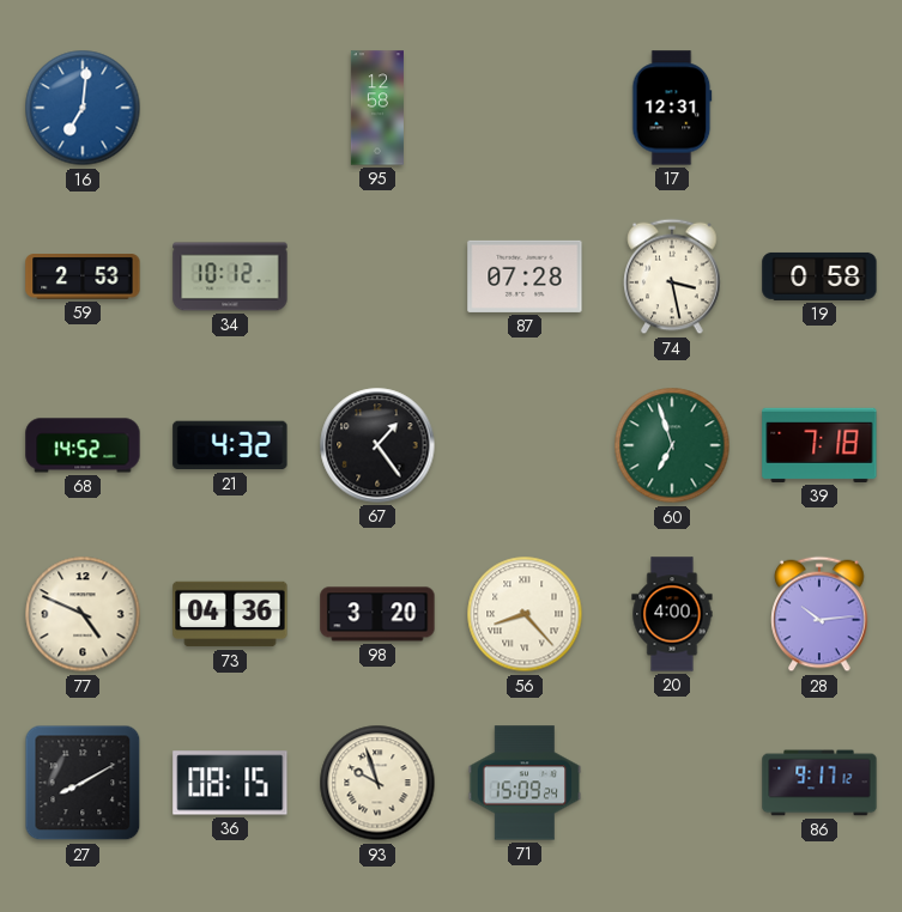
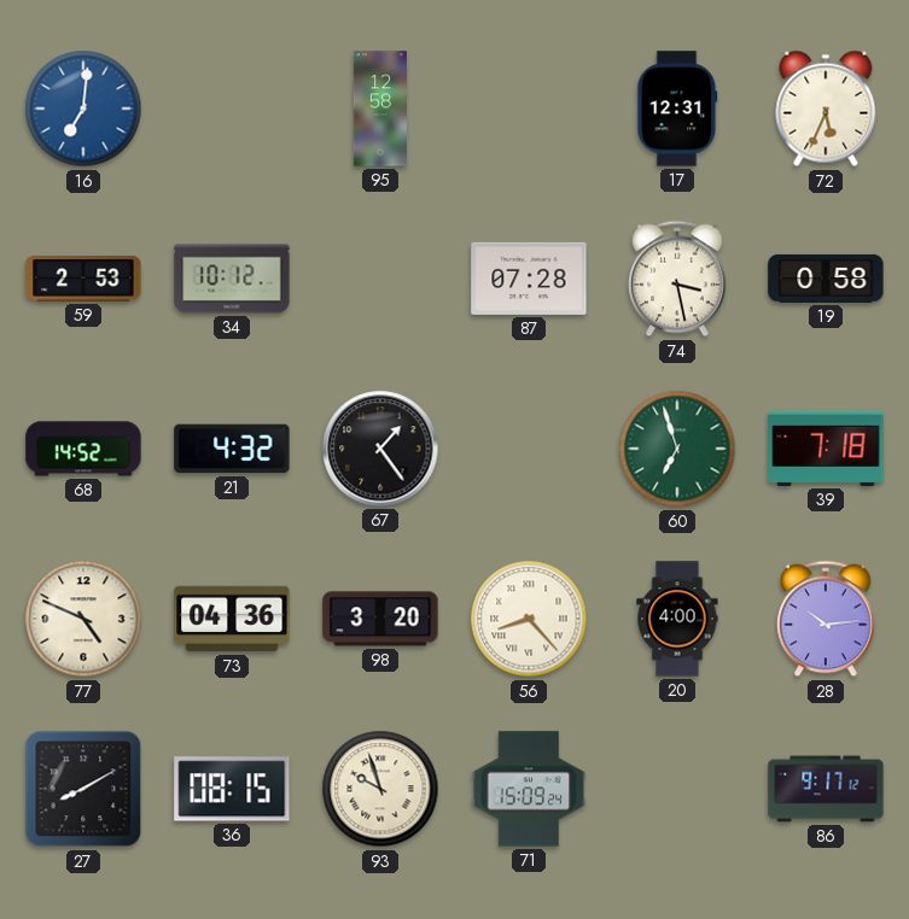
72: none -> 5:34
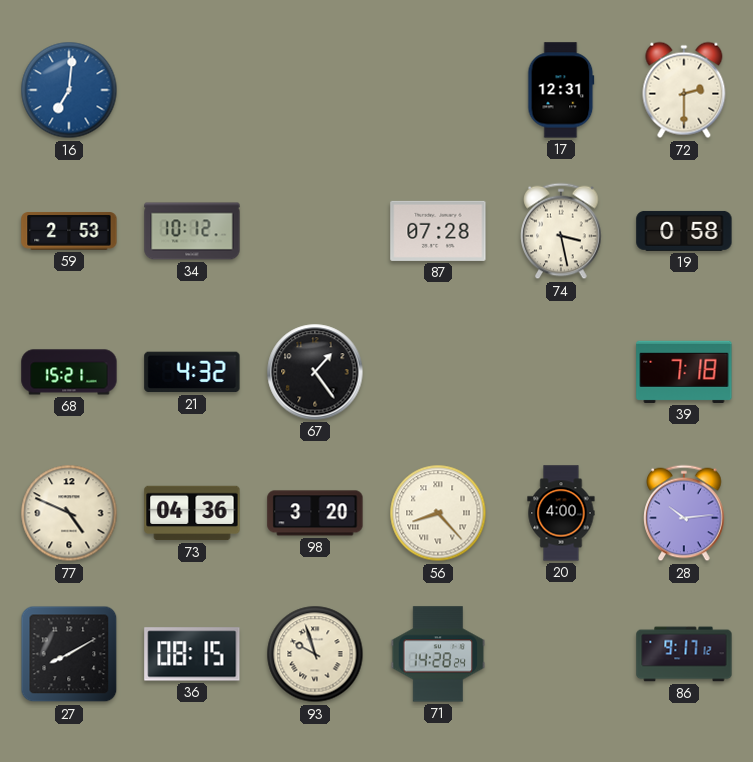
95: 12:58 -> none
72: 5:34 -> 2:30
68: 14:52 -> 15:21
60: 6:57 -> none
71: 15:09 -> 14:28
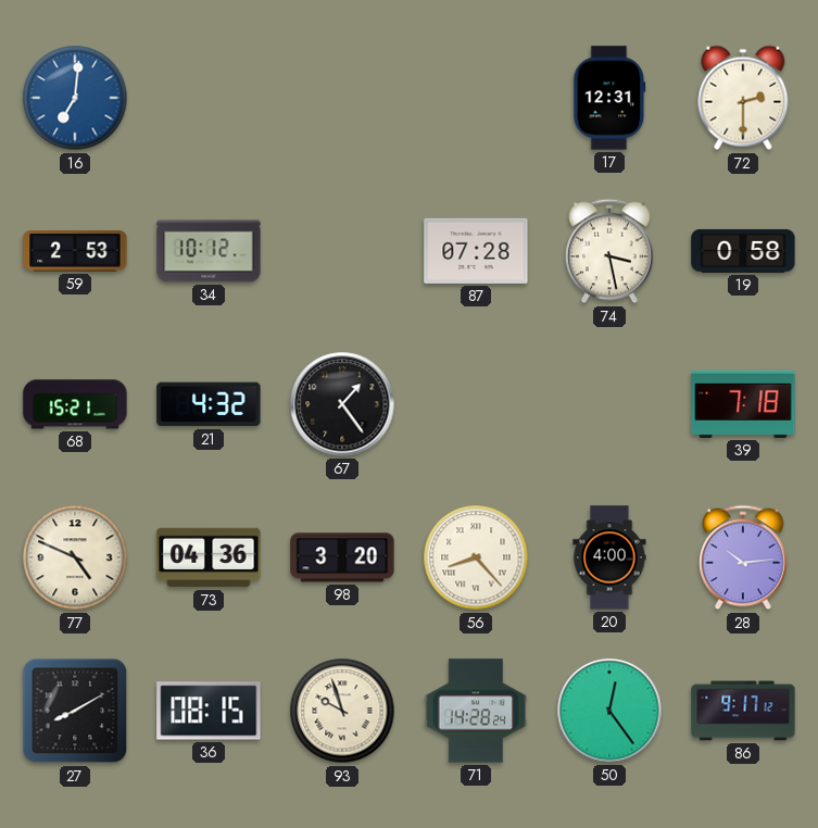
50: none -> 12:24
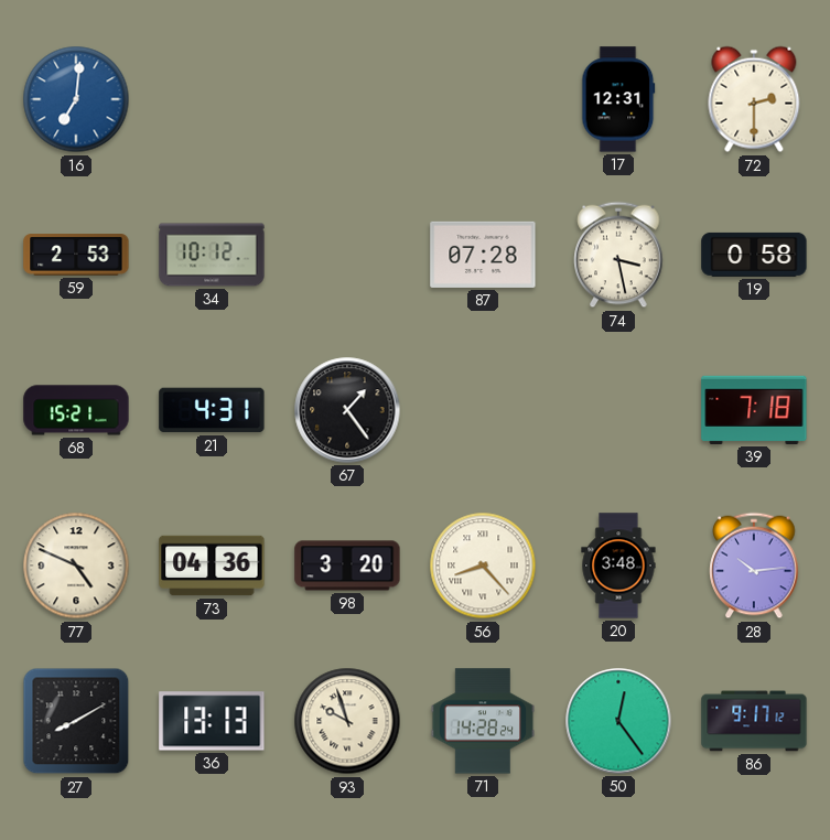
21: 4:32 -> 4:31
20: 4:00 -> 3:48
36: 08:15 -> 13:13
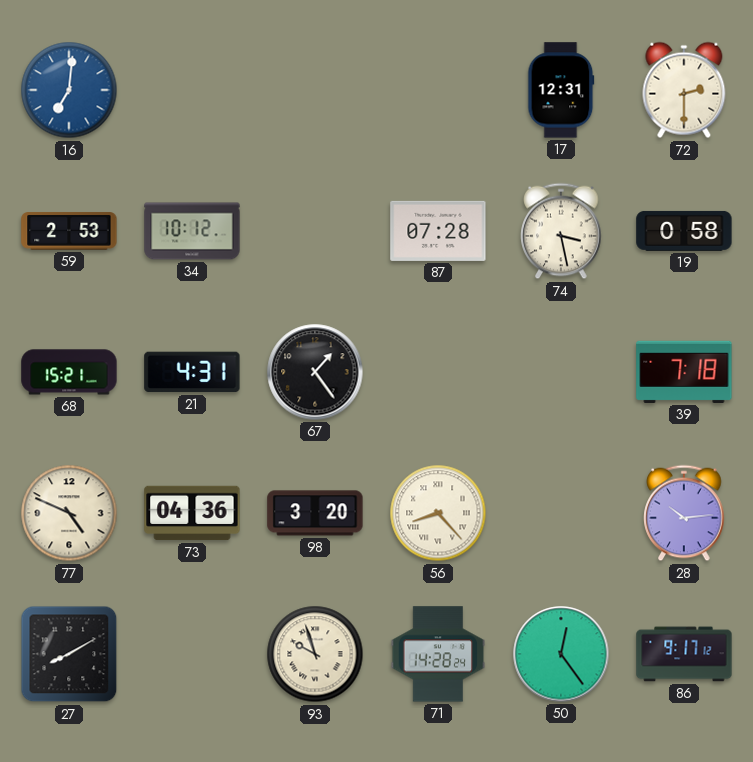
20: 3:48 -> none
36: 13:13 -> none
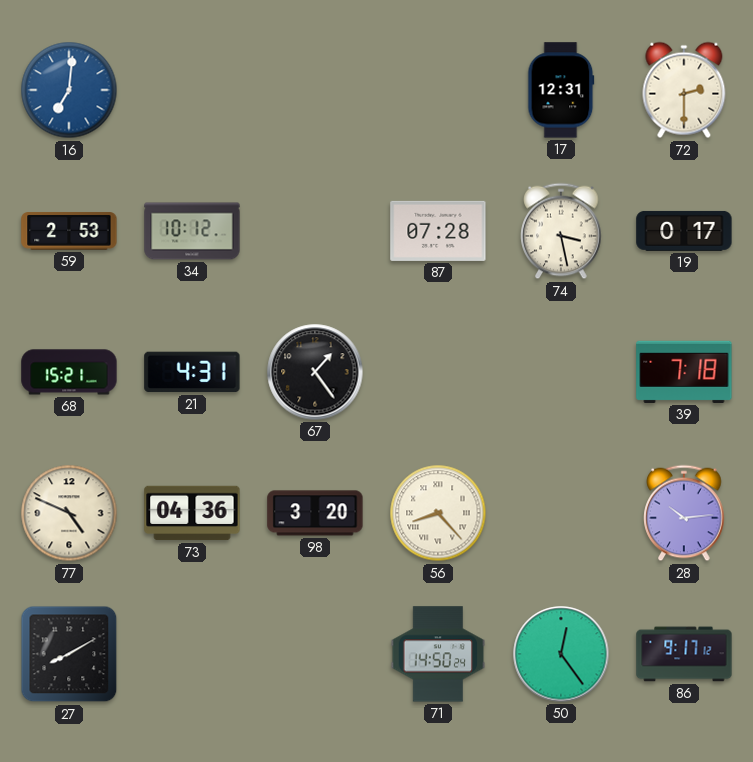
19: 0:58 -> 0:17
93: 9:57 -> none
71: 14:28 -> 14:50
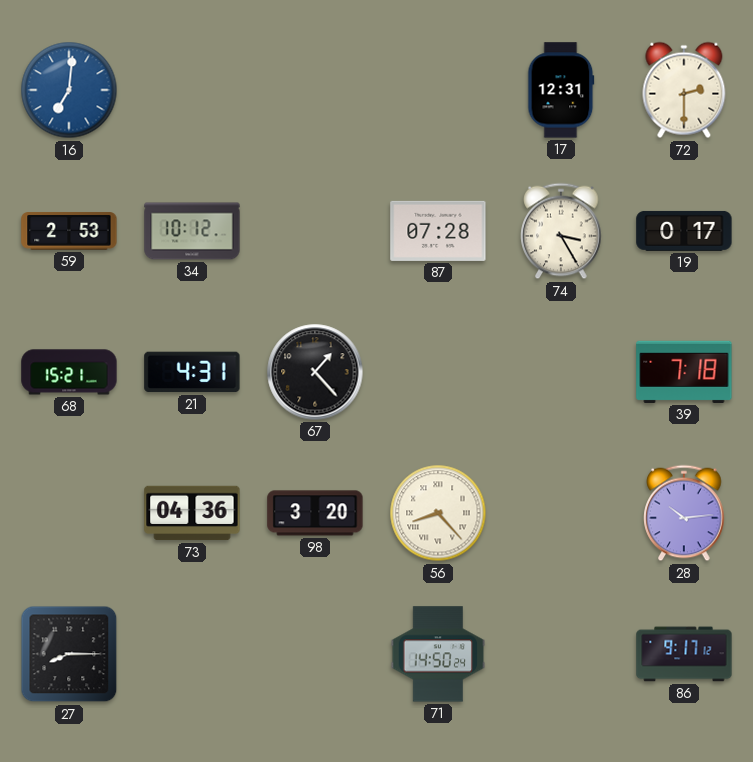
74: 3:28 -> 3:25
67: 1:24 -> 1:23
77: 4:49 -> none
27: 8:10 -> 8:15
50: 12:24 -> none
